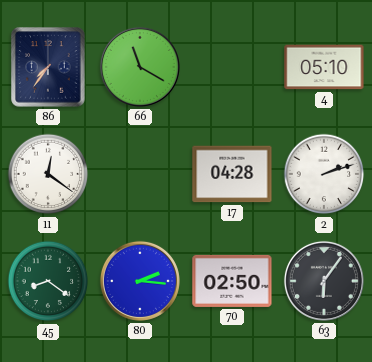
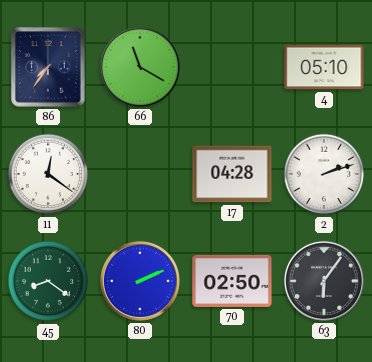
80: 2:16 -> 2:11
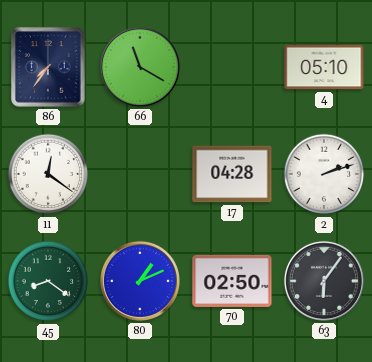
80: 2:11 -> 1:11
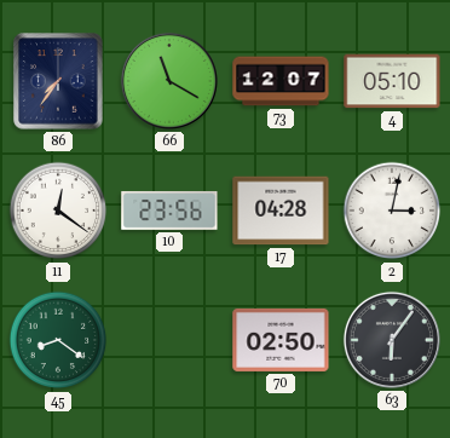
73: none -> 12:07
10: none -> 23:56
2: 2:12 -> 3:02
80: 1:11 -> none
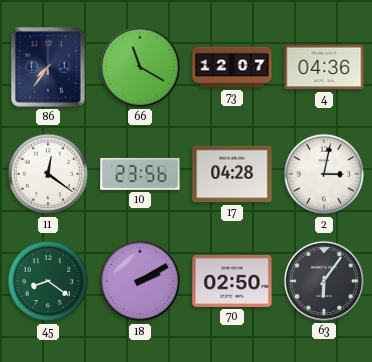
4: 05:10 -> 04:36
18: none -> 2:10
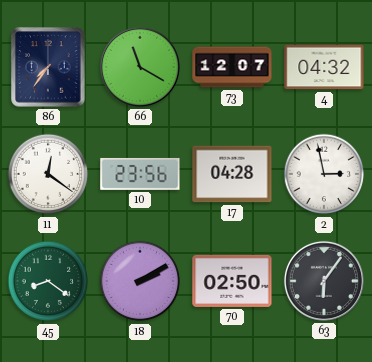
4: 04:36 -> 04:32
2: 3:02 -> 2:58
